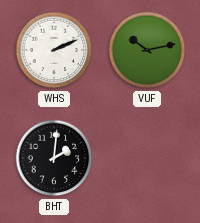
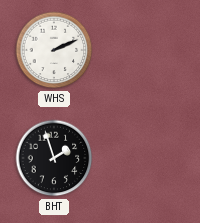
VUF: 10:13 -> none
BHT: 2:01 -> 1:57
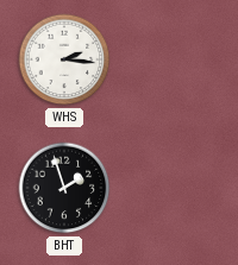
WHS: 2:11 -> 2:16
